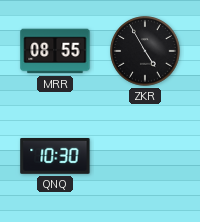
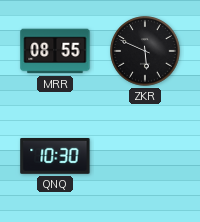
ZKR: 4:55 -> 5:49
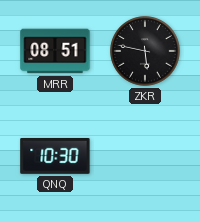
MRR: 08:55 -> 08:51
ZKR: 5:49 -> 5:47
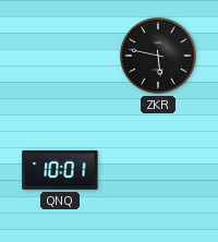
MRR: 08:51 -> none
QNQ: 10:30 -> 10:01
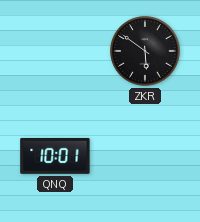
ZKR: 5:47 -> 5:51
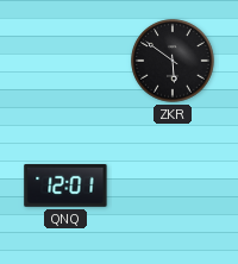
QNQ: 10:01 -> 12:01
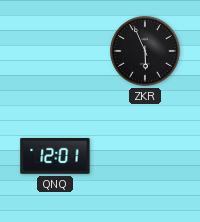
ZKR: 5:51 -> 5:56
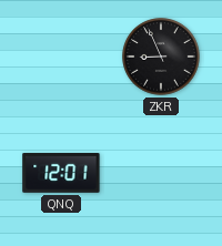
ZKR: 5:56 -> 8:56
